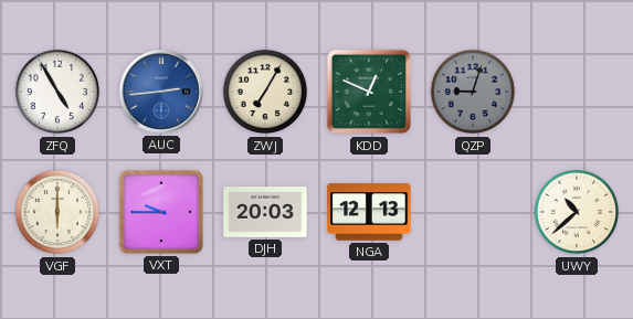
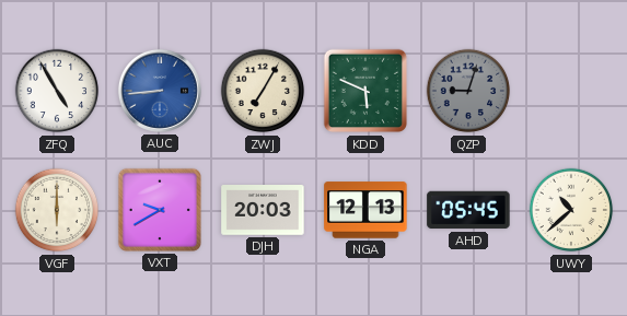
AUC: 2:44 -> 8:44
KDD: 12:49 -> 5:49
VXT: 9:45 -> 9:40
AHD: none -> 05:45
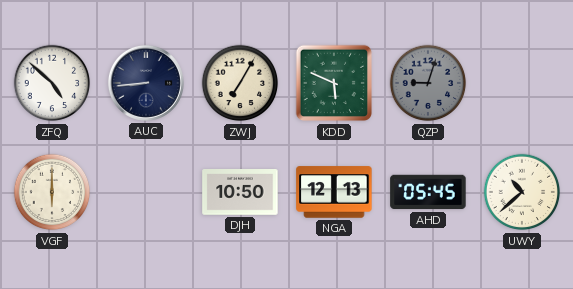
ZFQ: 4:55 -> 4:52
AUC dial: blue -> navy
VXT: 9:40 -> none
DJH: 20:03 -> 10:50
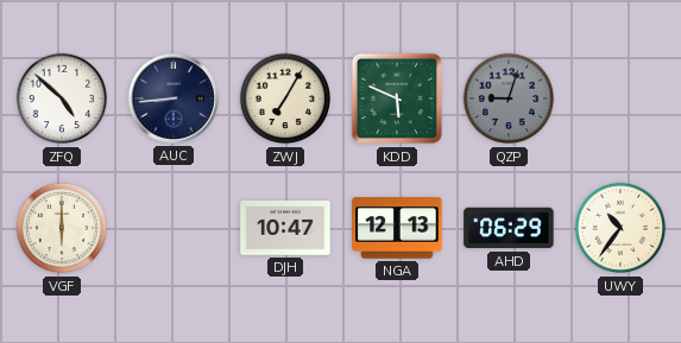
DJH: 10:50 -> 10:47
AHD: 05:45 -> 06:29
UWY: 10:38 -> 10:36
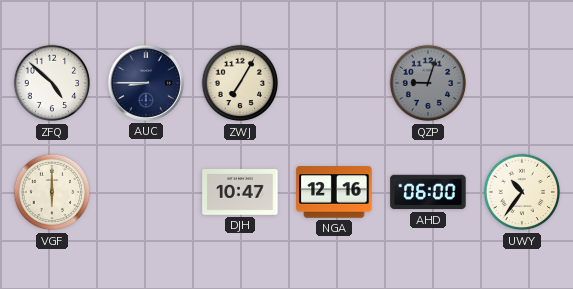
AUC: 8:44 -> 8:45
KDD: 5:49 -> none
NGA: 12:13 -> 12:16
AHD: 06:29 -> 06:00
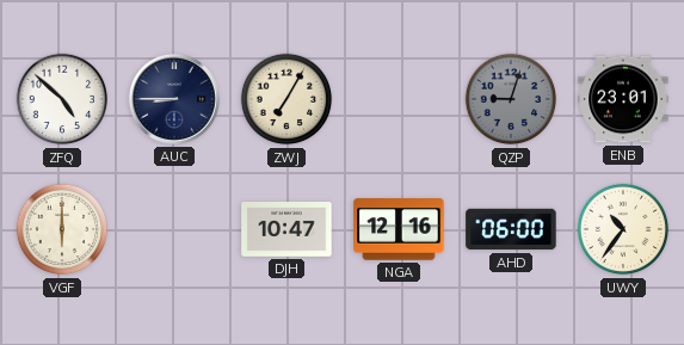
ENB: none -> 23:01
